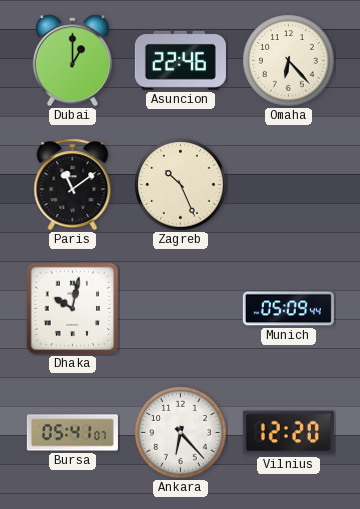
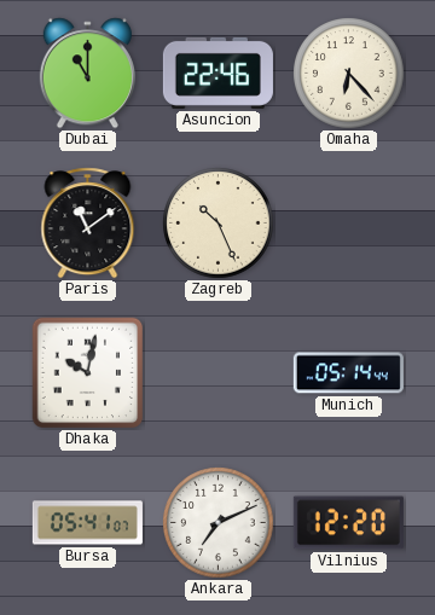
Dubai: 1:00 -> 11:00
Munich: 05:09 -> 05:14
Ankara: 6:23 -> 7:11
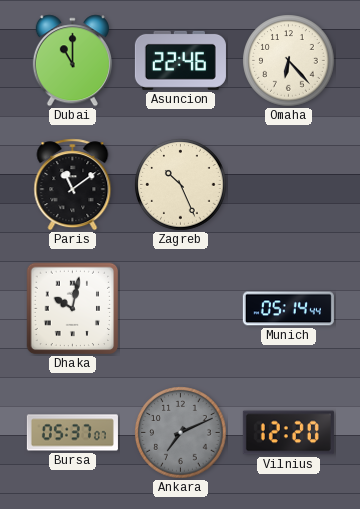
Bursa: 05:41 -> 05:37
Ankara dial: white -> grey
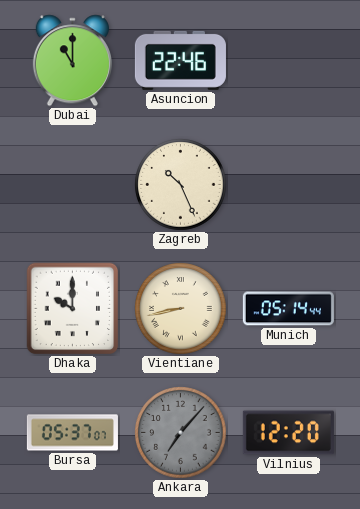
Omaha: 6:23 -> none
Paris: 11:09 -> none
Dhaka: 10:02 -> 10:00
Vientiane: none -> 8:43
Ankara: 7:11 -> 7:07
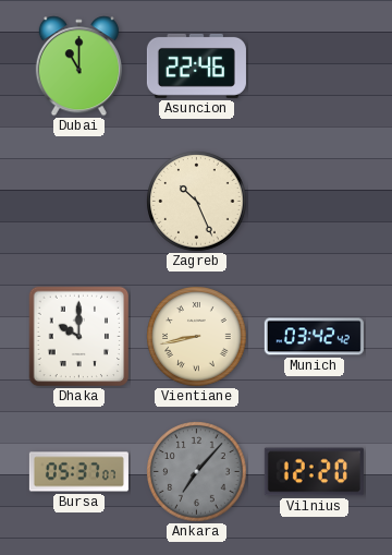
Munich: 05:14 -> 03:42
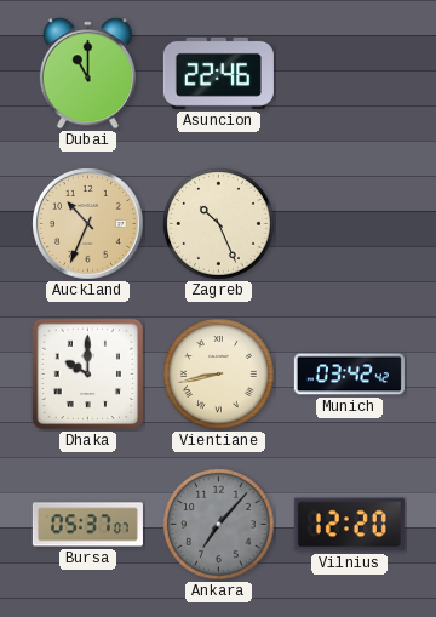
Auckland: none -> 10:34
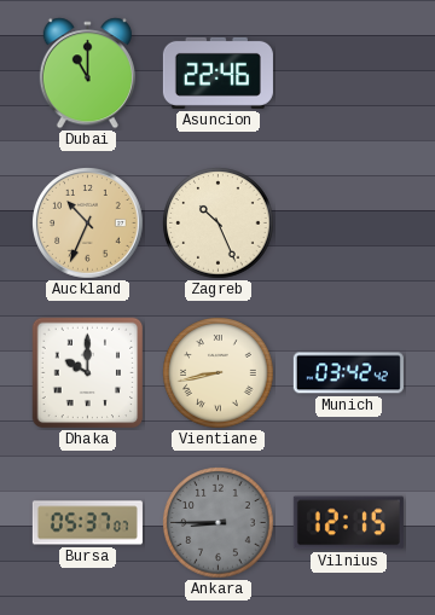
Ankara: 7:07 -> 8:45
Vilnius: 12:20 -> 12:15
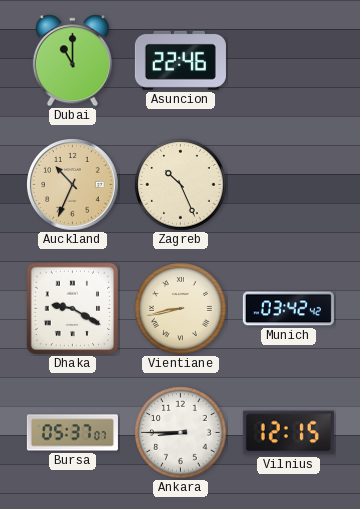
Dhaka: 10:00 -> 9:20
Ankara dial: grey -> white
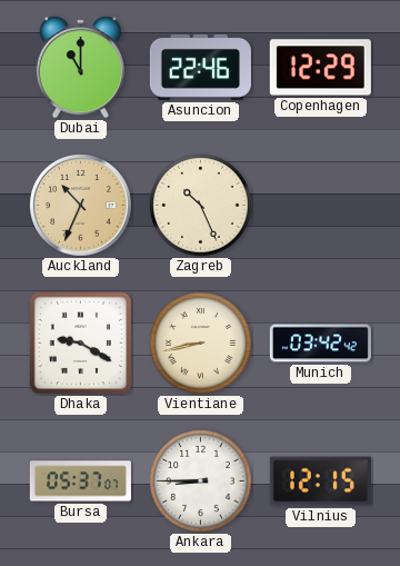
Copenhagen: none -> 12:29
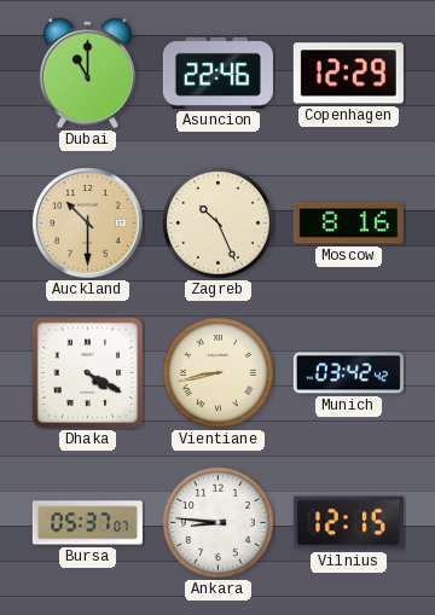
Auckland: 10:34 -> 10:30
Moscow: none -> 8:16
Dhaka: 9:20 -> 4:20
Ankara: 8:45 -> 8:46
